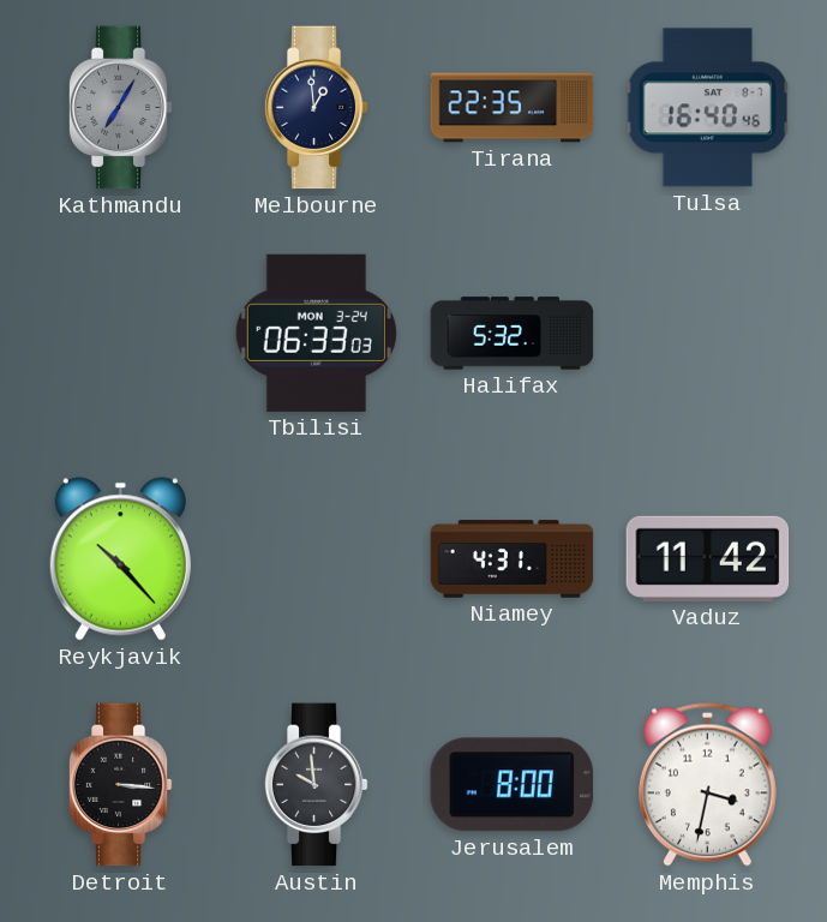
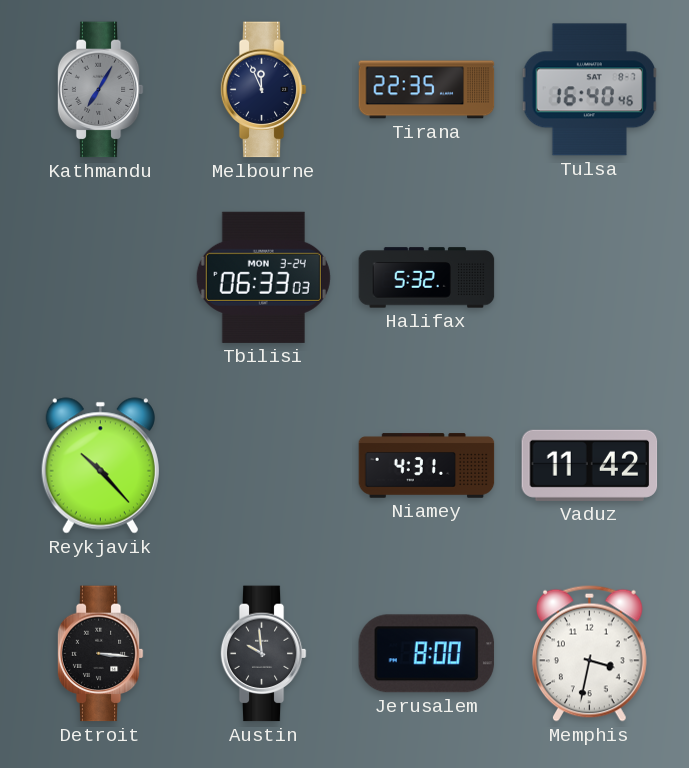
Melbourne: 12:59 -> 11:56
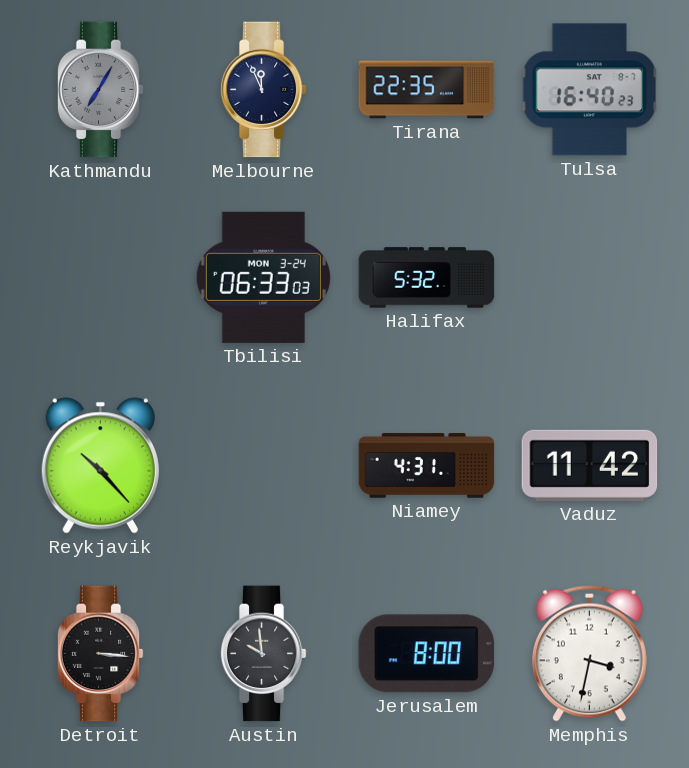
Tulsa: 16:40:46 -> 16:40:23
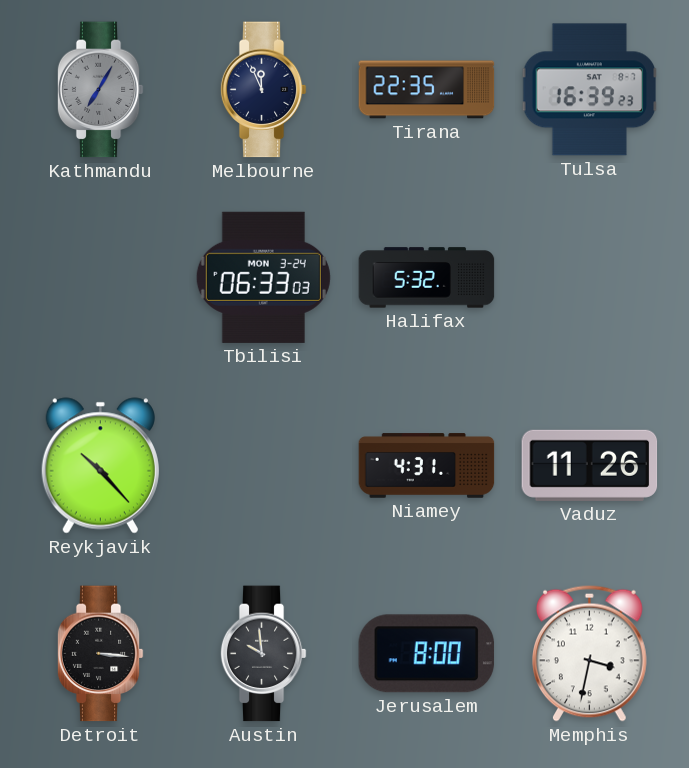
Tulsa: 16:40 -> 16:39
Vaduz: 11:42 -> 11:26
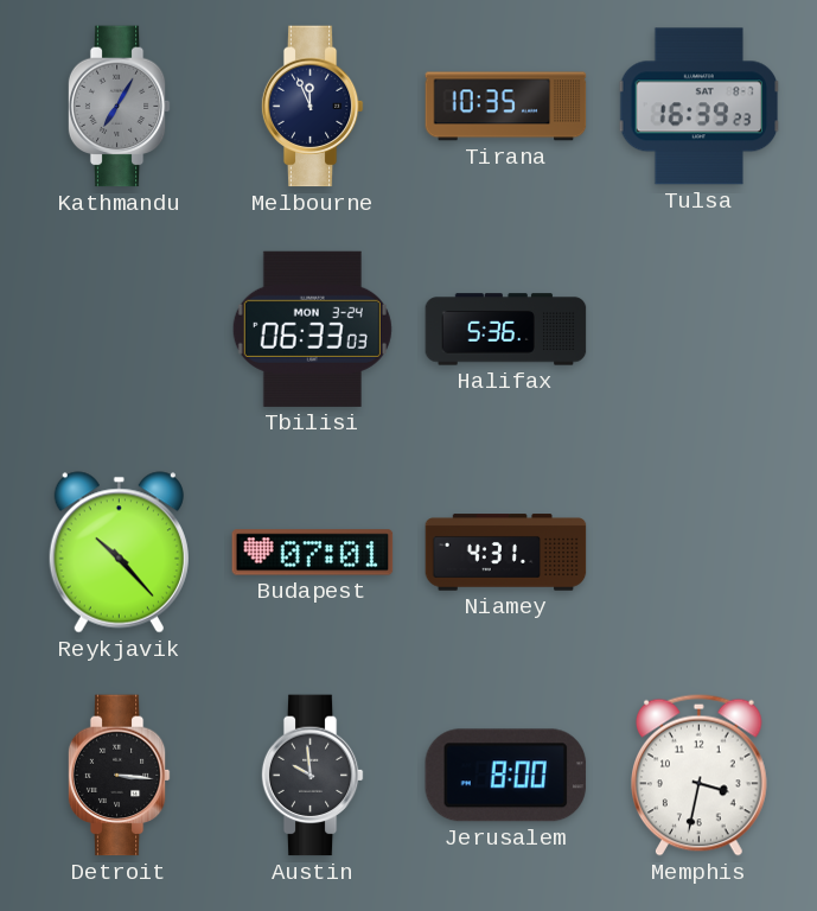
Tirana: 22:35 -> 10:35
Halifax: 5:32 -> 5:36
Budapest: none -> 07:01
Vaduz: 11:26 -> none
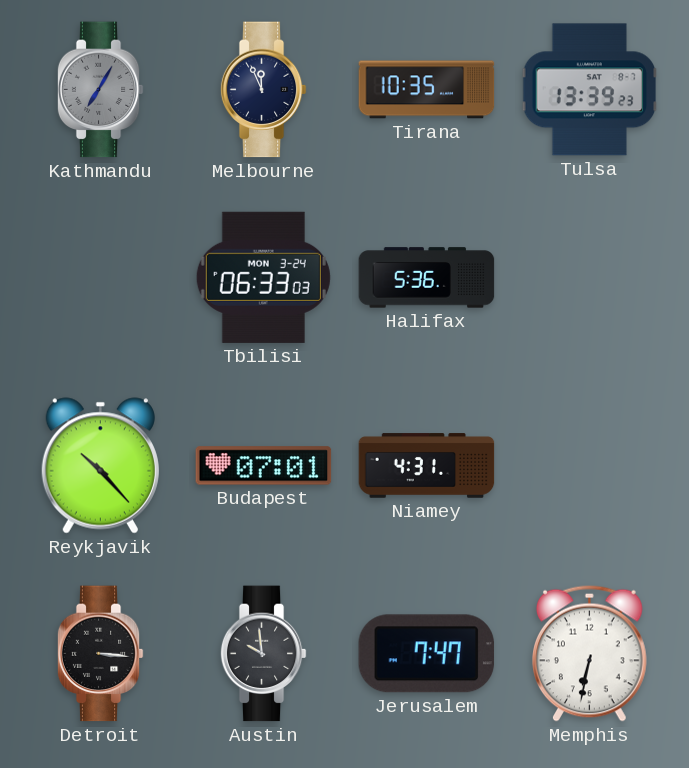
Tulsa: 16:39 -> 13:39
Jerusalem: 8:00 -> 7:47
Memphis: 3:32 -> 6:32
